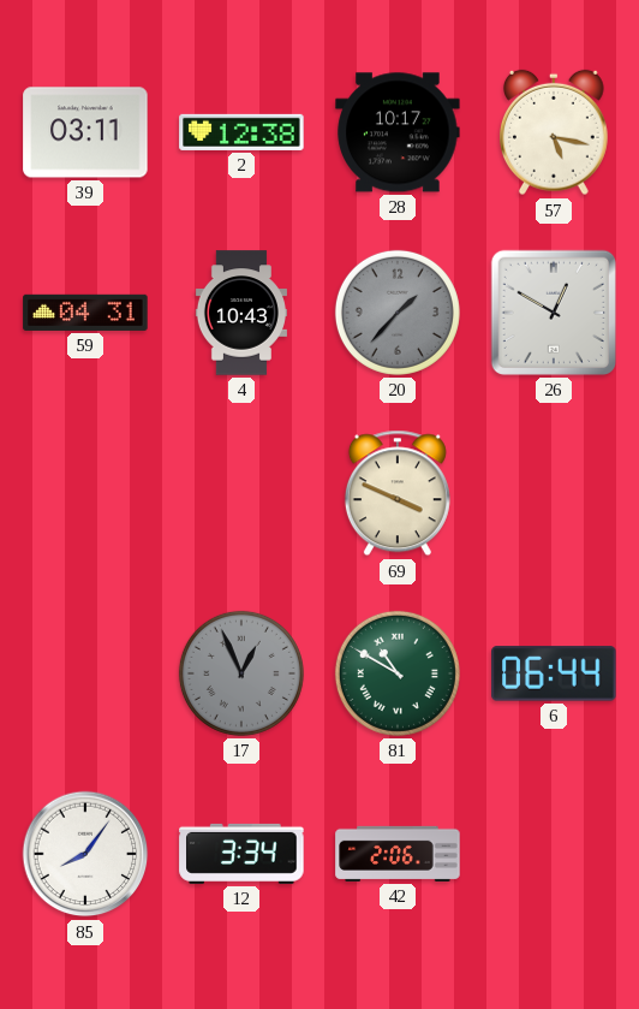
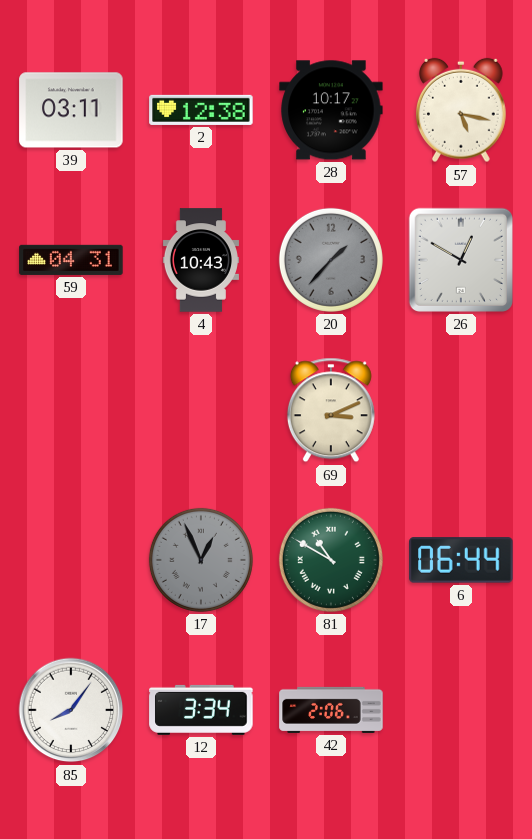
69: 3:49 -> 3:11
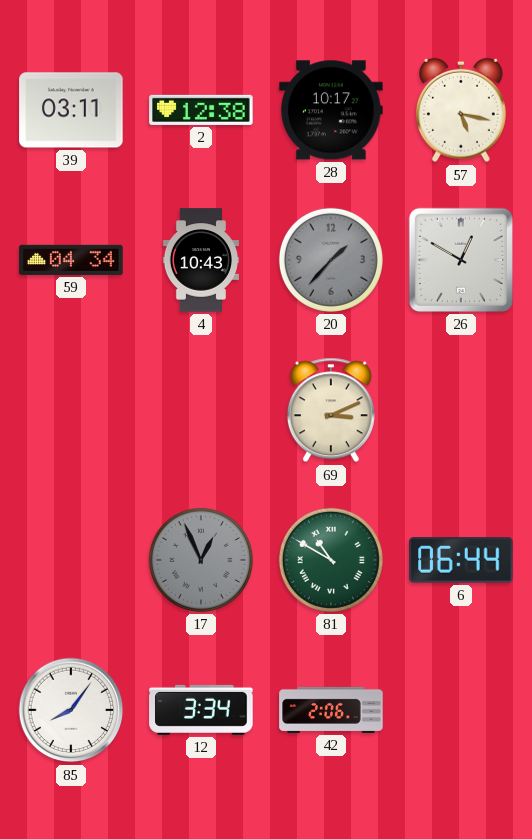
59: 04:31 -> 04:34
